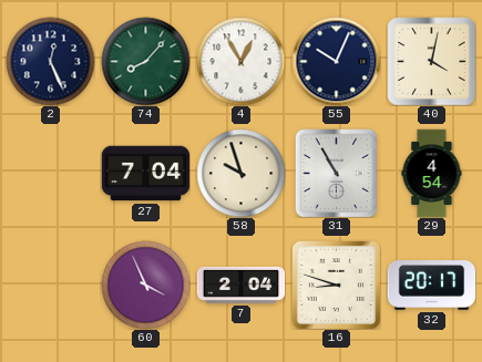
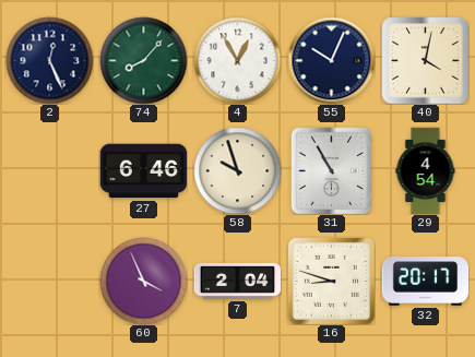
27: 7:04 -> 6:46
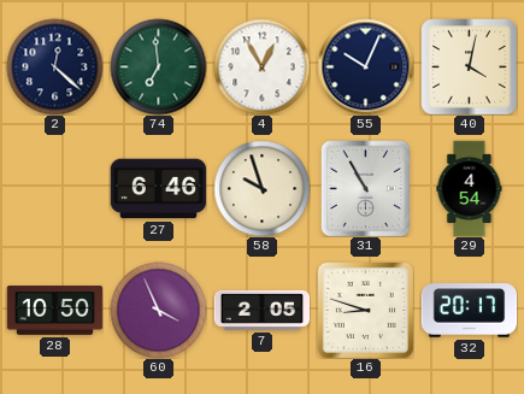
2: 12:26 -> 12:22
74: 8:07 -> 6:59
28: none -> 10:50
7: 2:04 -> 2:05
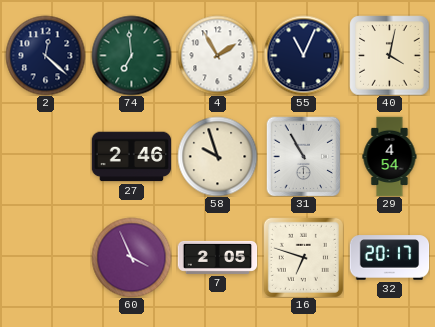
4: 12:55 -> 1:55
55: 10:04 -> 11:04
27: 6:46 -> 2:46
28: 10:50 -> none
16: 8:48 -> 6:48
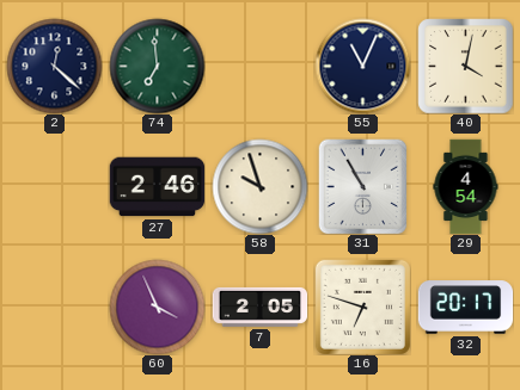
4: 1:55 -> none
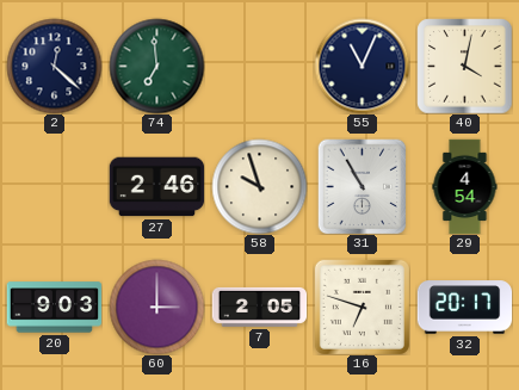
20: none -> 9:03
60: 3:56 -> 3:00
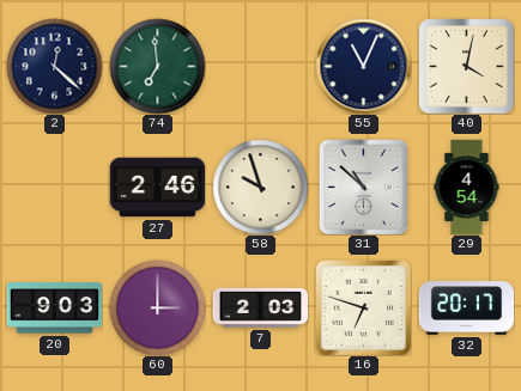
31: 10:55 -> 10:52
7: 2:05 -> 2:03
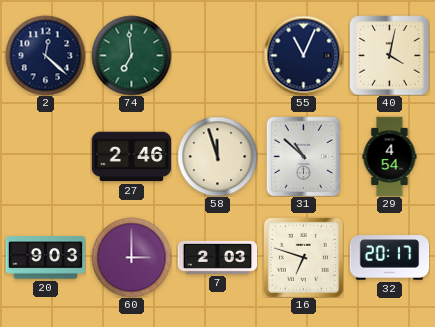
58: 9:57 -> 11:57
